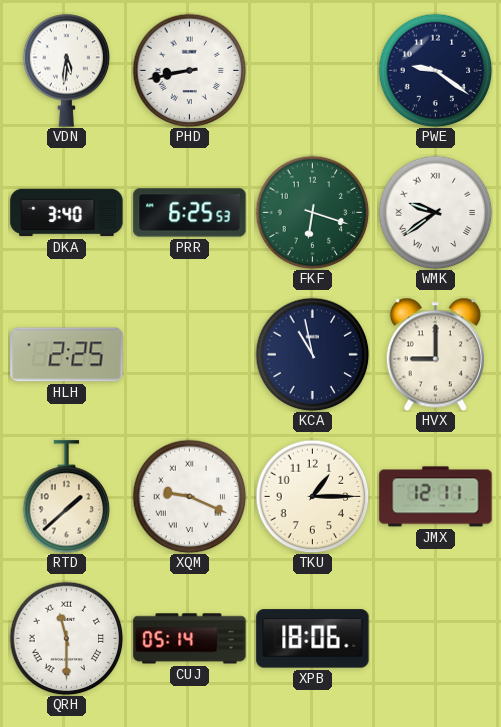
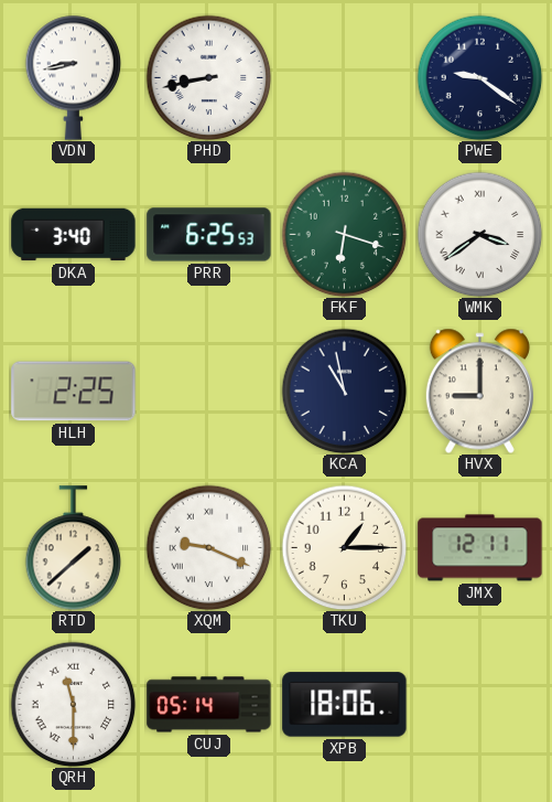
VDN: 5:31 -> 8:43
WMK: 9:39 -> 3:39
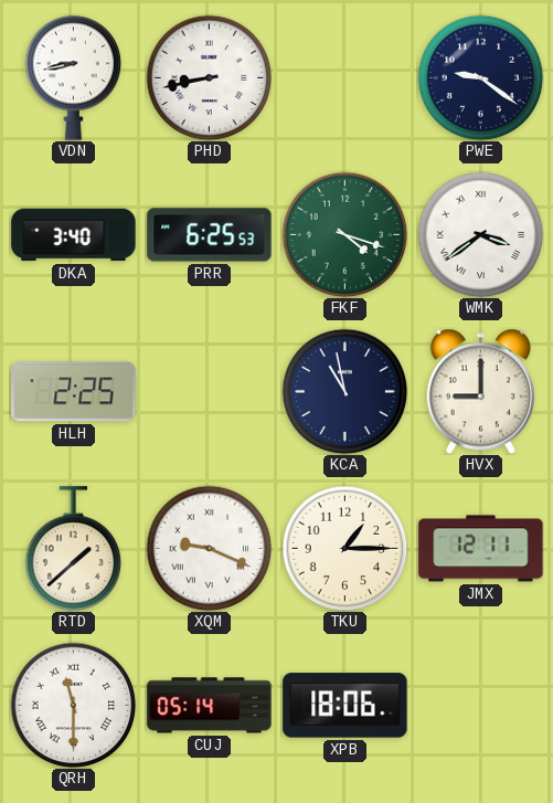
FKF: 6:18 -> 4:18
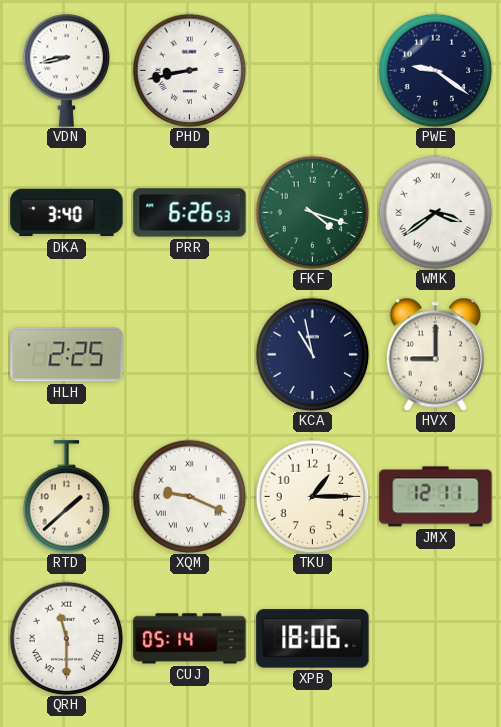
PRR: 6:25 -> 6:26
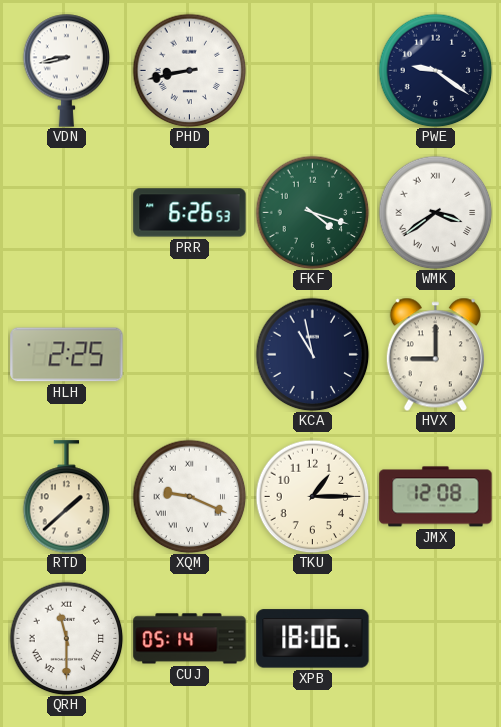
DKA: 3:40 -> none
JMX: 12:11 -> 12:08
